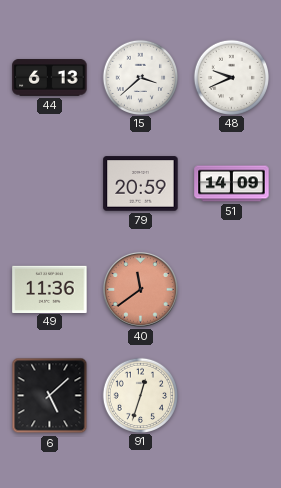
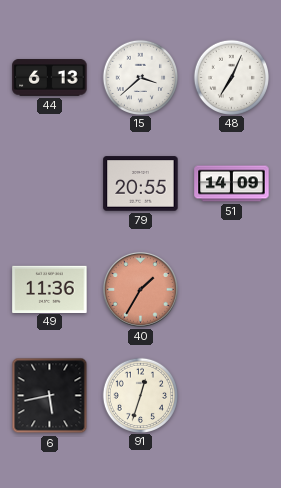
48: 9:41 -> 7:04
79: 20:59 -> 20:55
40: 11:39 -> 1:35
6: 5:08 -> 5:43
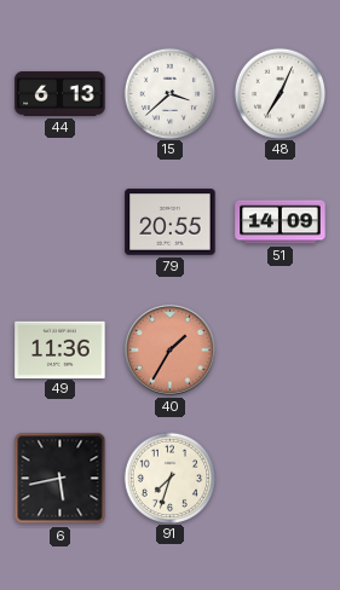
91: 12:33 -> 7:33
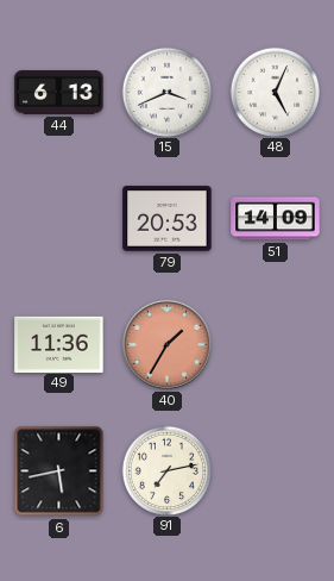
15: 3:38 -> 3:41
48: 7:04 -> 5:04
79: 20:55 -> 20:53
91: 7:33 -> 7:13
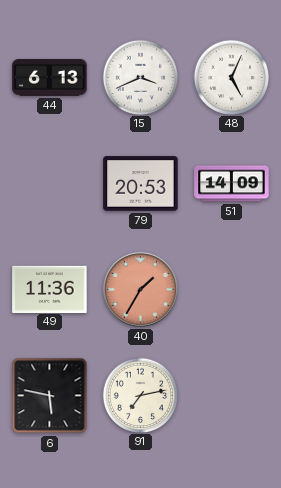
6: 5:43 -> 5:47
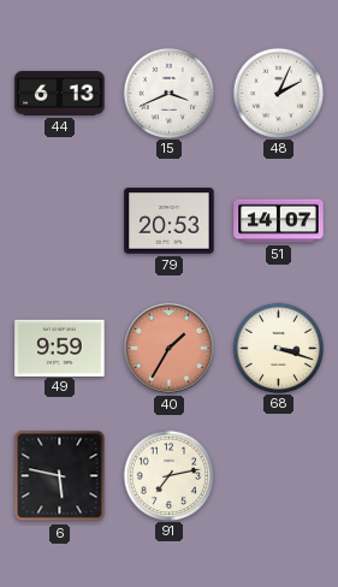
48: 5:04 -> 2:04
51: 14:09 -> 14:07
49: 11:36 -> 9:59
68: none -> 3:18
